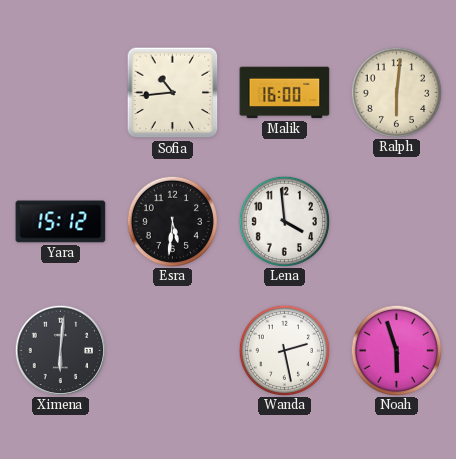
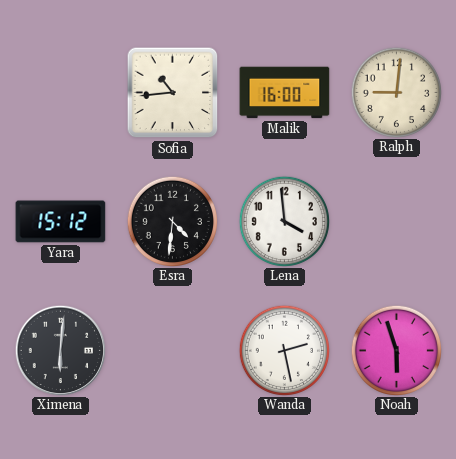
Ralph: 6:01 -> 9:01
Esra: 5:31 -> 4:31
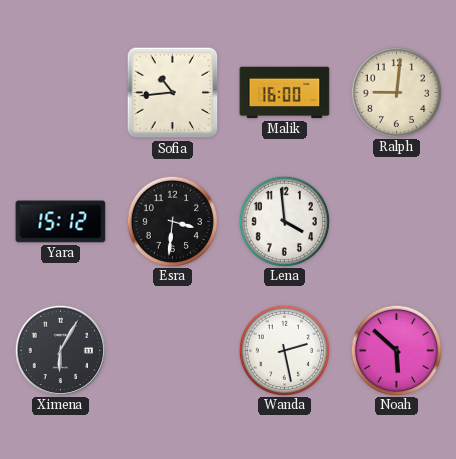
Esra: 4:31 -> 3:31
Ximena: 6:01 -> 6:05
Noah: 5:57 -> 5:52
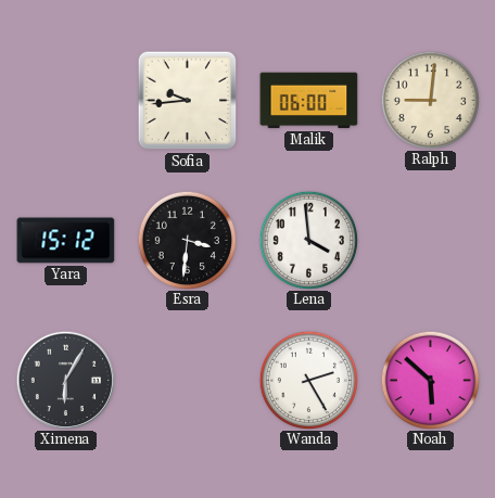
Sofia: 10:44 -> 9:44
Malik: 16:00 -> 06:00
Wanda: 2:28 -> 2:25
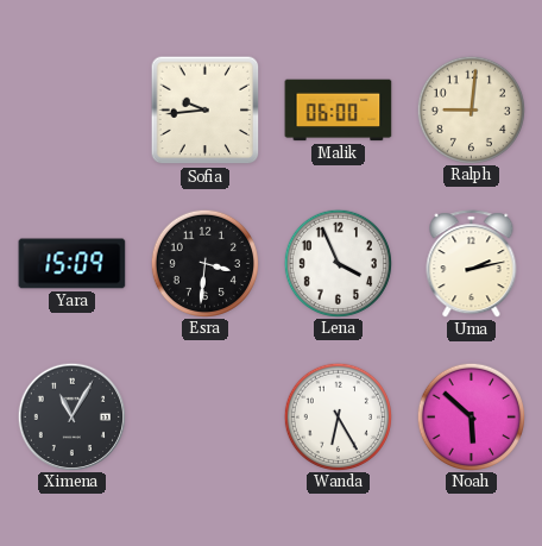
Yara: 15:12 -> 15:09
Lena: 3:59 -> 3:56
Uma: none -> 2:13
Ximena: 6:05 -> 11:05
Wanda: 2:25 -> 6:25
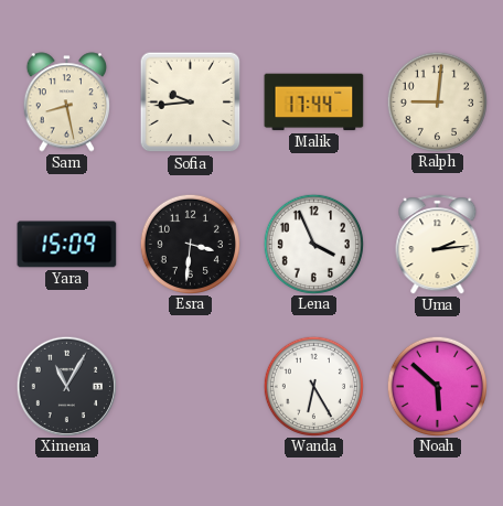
Sam: none -> 8:28
Malik: 06:00 -> 17:44
Uma: 2:13 -> 2:14
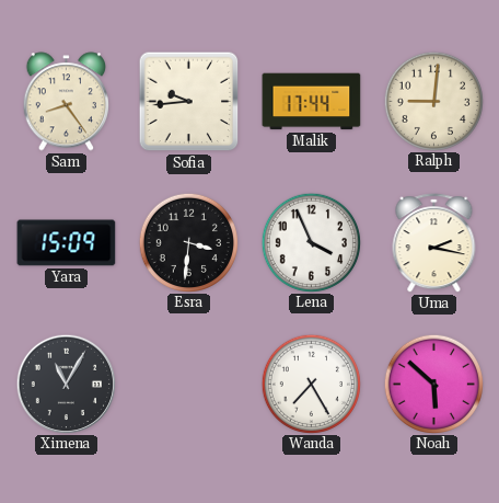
Sam: 8:28 -> 8:24
Uma: 2:14 -> 2:17
Wanda: 6:25 -> 7:25
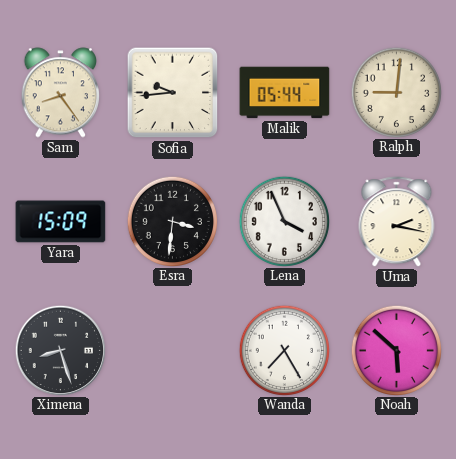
Malik: 17:44 -> 05:44
Ximena: 11:05 -> 8:27
